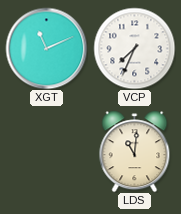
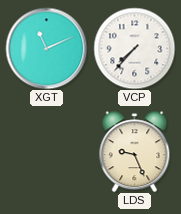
VCP: 7:34 -> 7:37
LDS: 11:01 -> 9:26
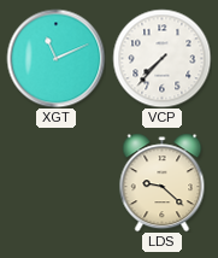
LDS: 9:26 -> 9:22
